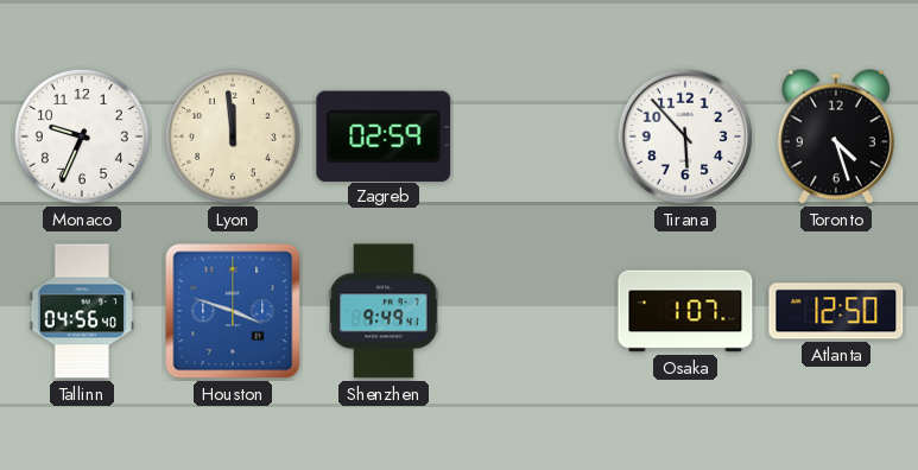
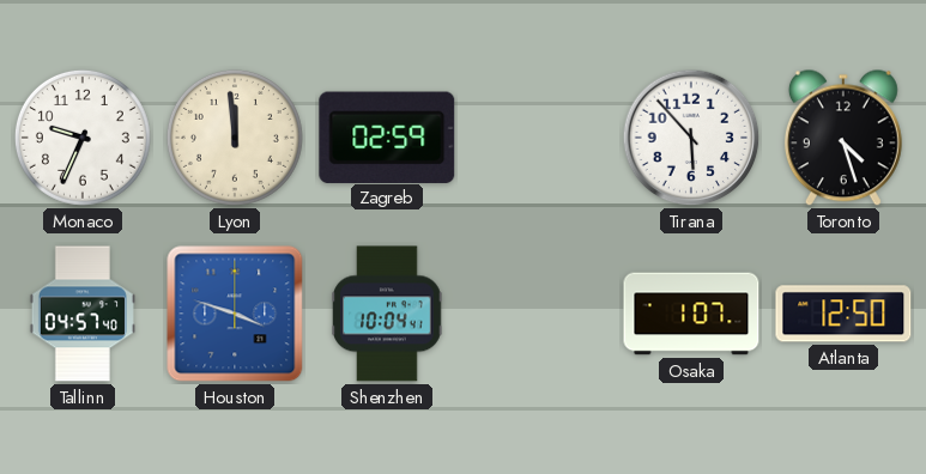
Tallinn: 04:56 -> 04:57
Shenzhen: 9:49 -> 10:04
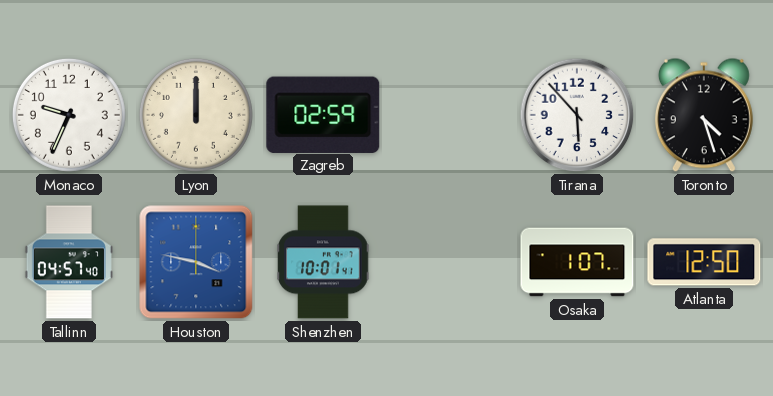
Lyon: 11:59 -> 12:00
Houston: 3:48 -> 3:47
Shenzhen: 10:04 -> 10:01
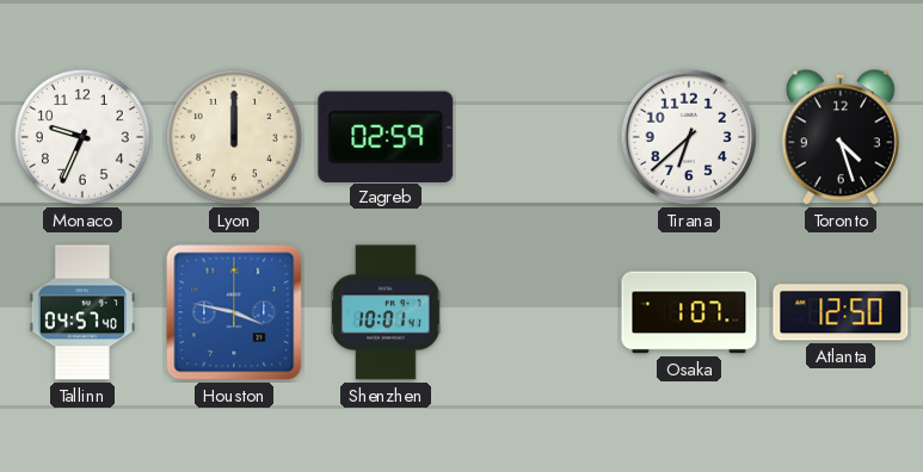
Tirana: 5:53 -> 6:38
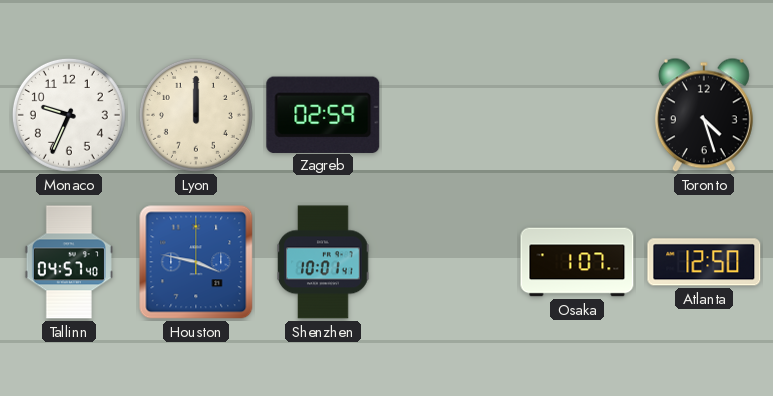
Tirana: 6:38 -> none
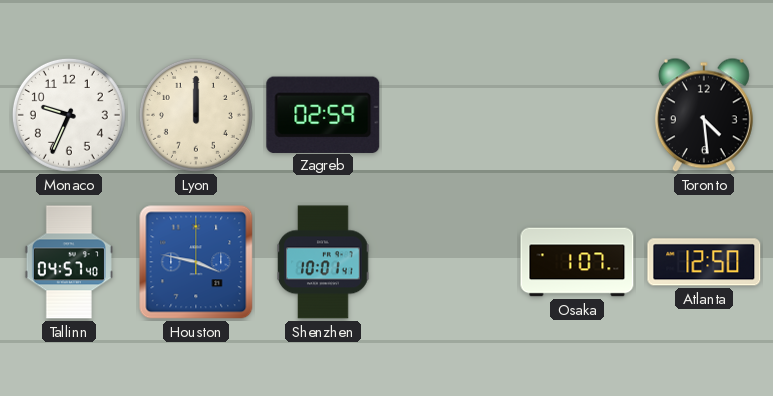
Toronto: 4:27 -> 4:29
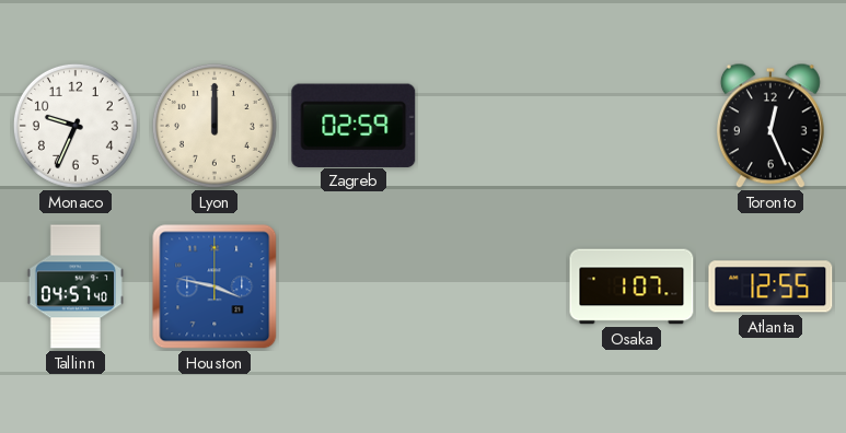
Toronto: 4:29 -> 12:26
Shenzhen: 10:01 -> none
Atlanta: 12:50 -> 12:55
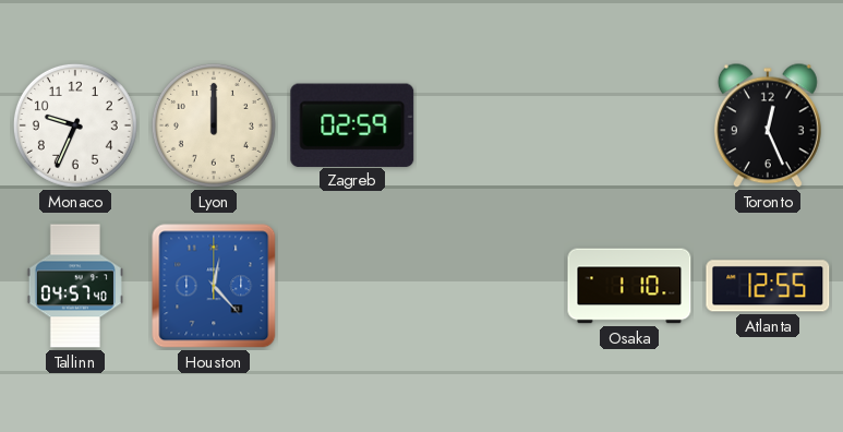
Houston: 3:47 -> 12:23
Osaka: 1:07 -> 1:10
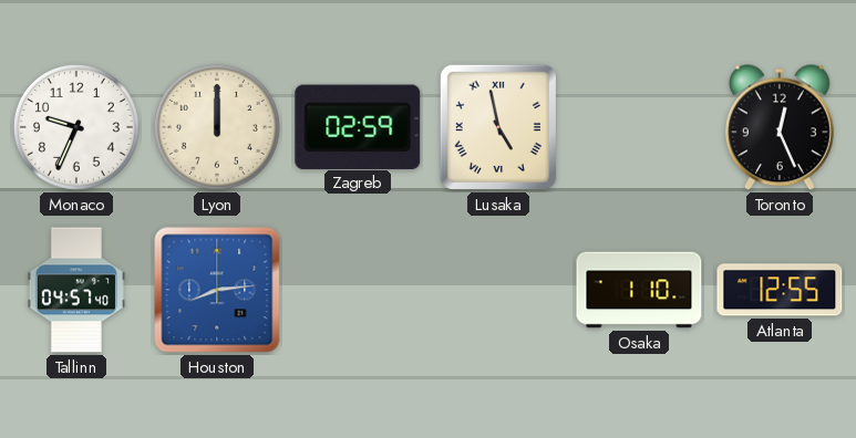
Lusaka: none -> 4:58
Houston: 12:23 -> 8:14
